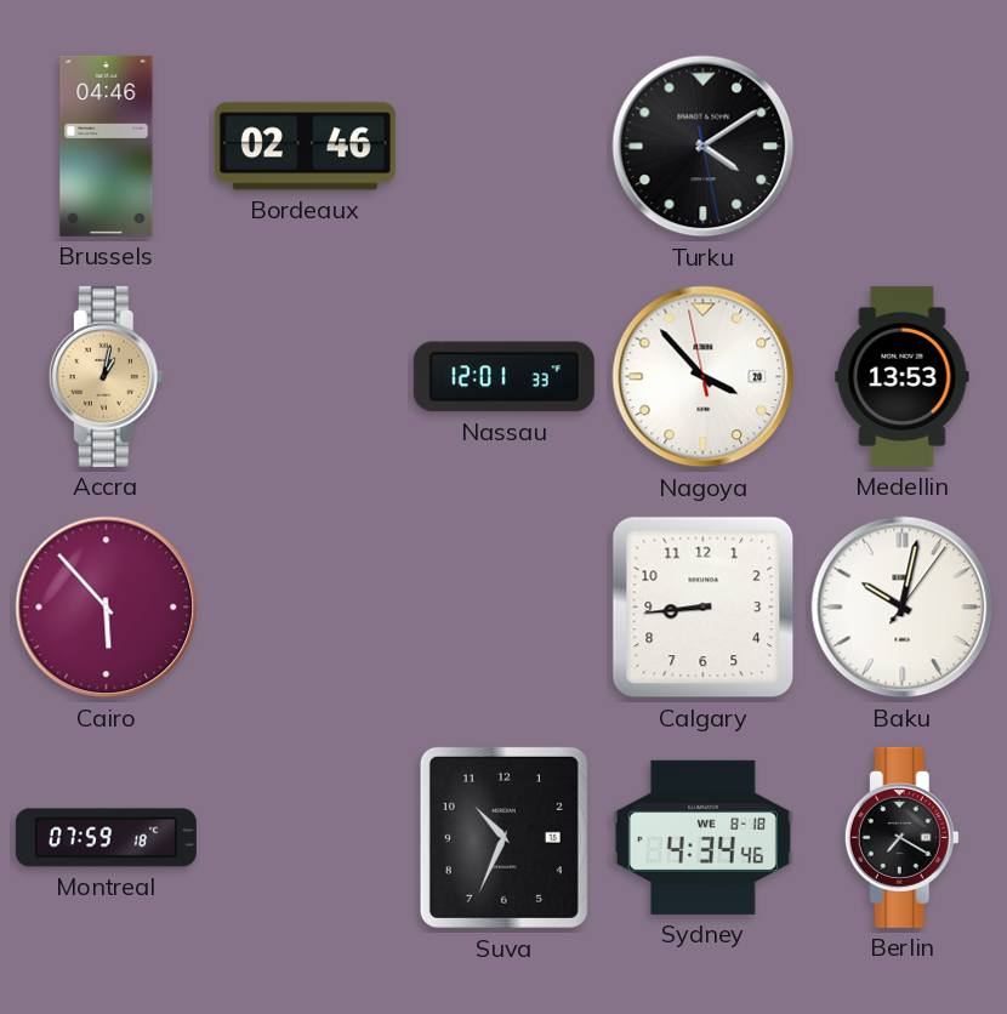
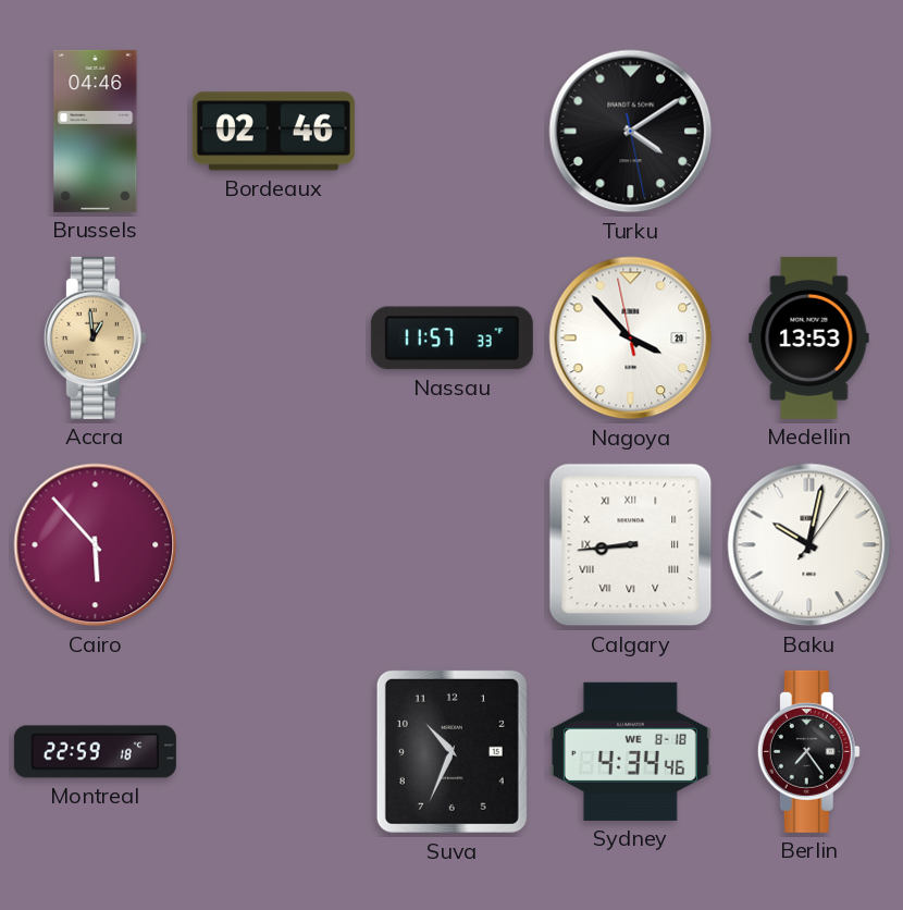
Accra: 1:02 -> 12:59
Nassau: 12:01 -> 11:57
Calgary numerals: Arabic -> Roman
Montreal: 07:59 -> 22:59
Berlin: 7:20 -> 7:24
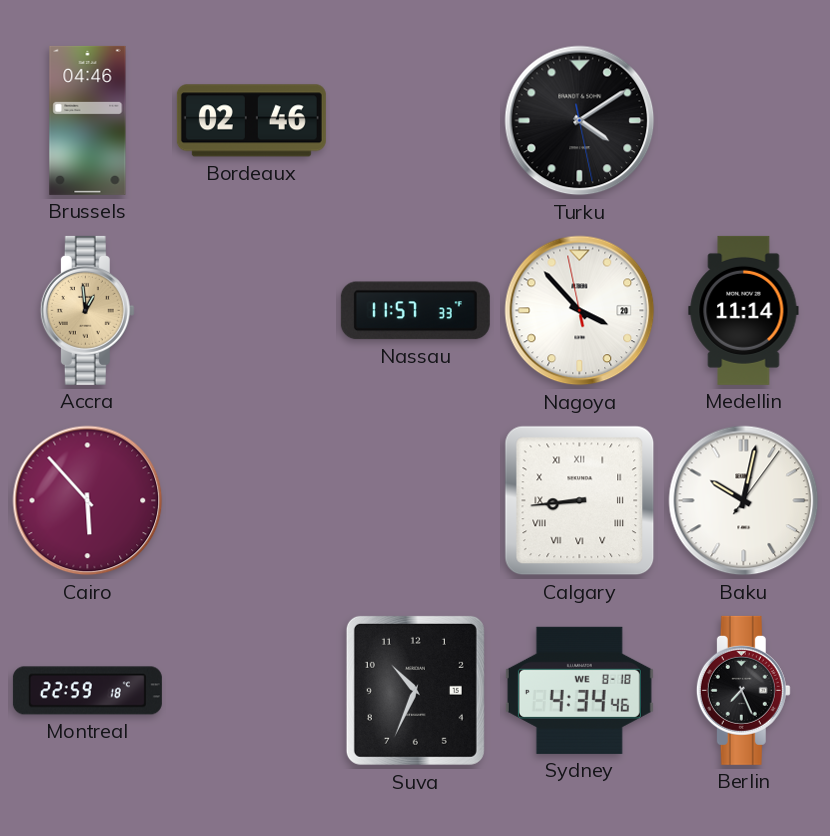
Medellin: 13:53 -> 11:14
Berlin: 7:24 -> 7:26
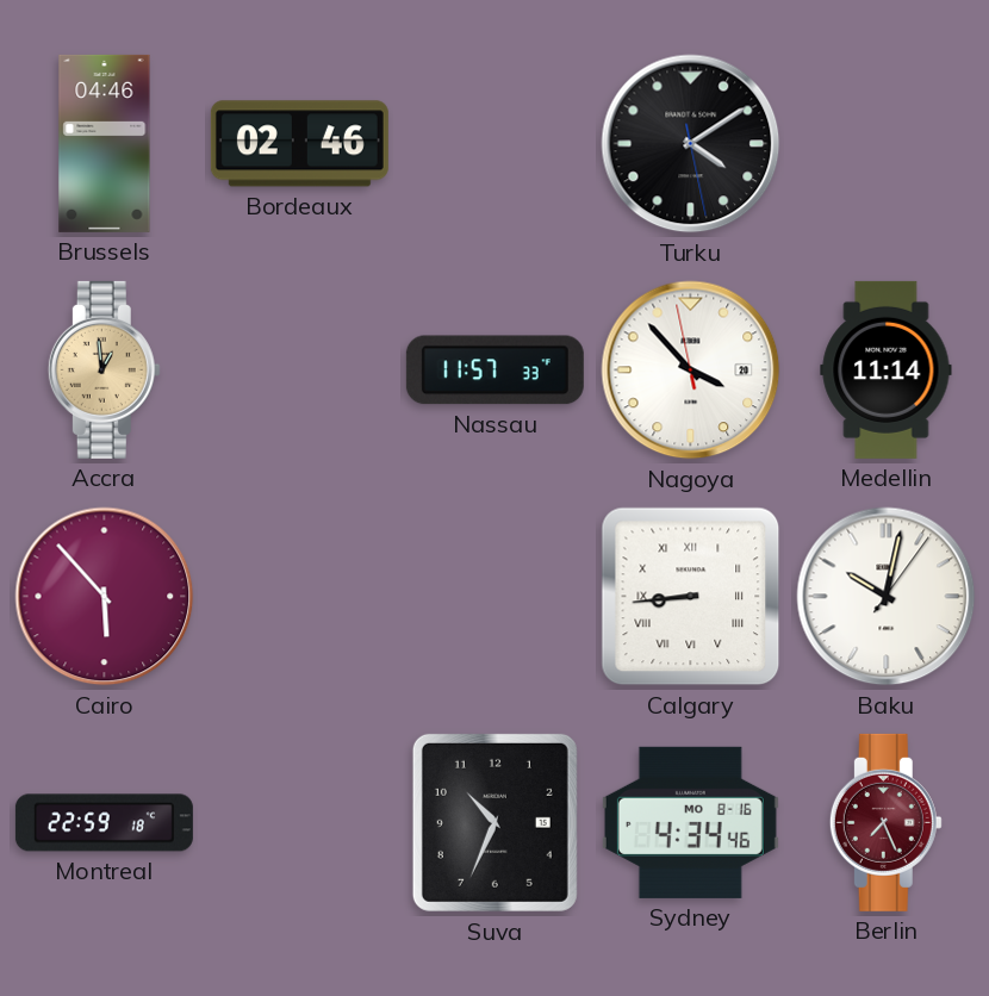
Sydney date: WE 8-18 -> MO 8-16
Berlin dial: black -> burgundy
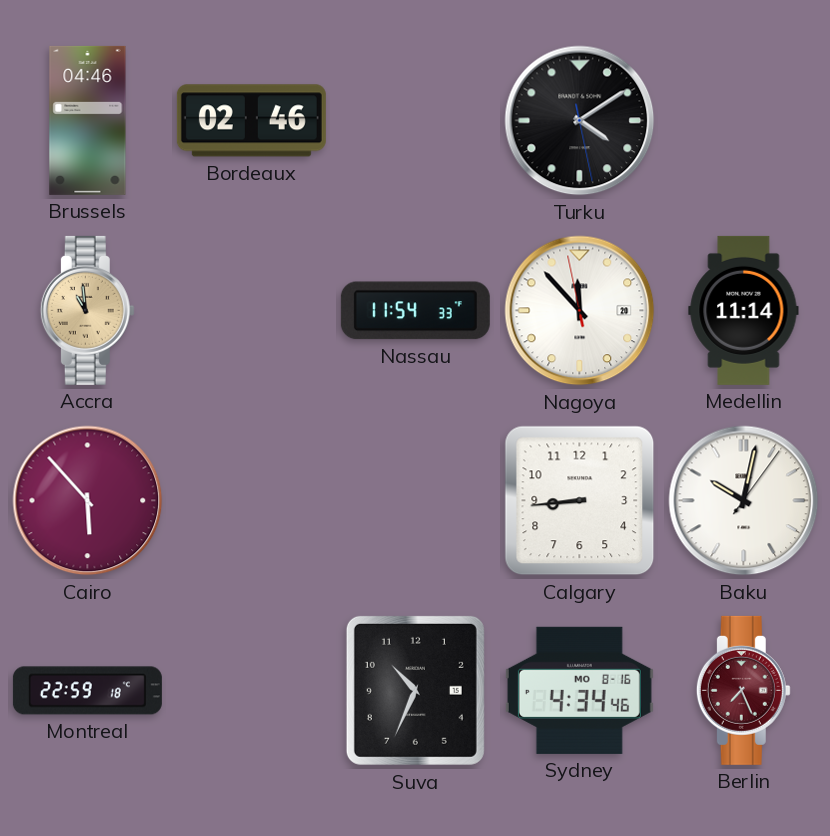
Accra: 12:59 -> 10:59
Nassau: 11:57 -> 11:54
Nagoya: 3:52 -> 11:52
Calgary numerals: Roman -> Arabic
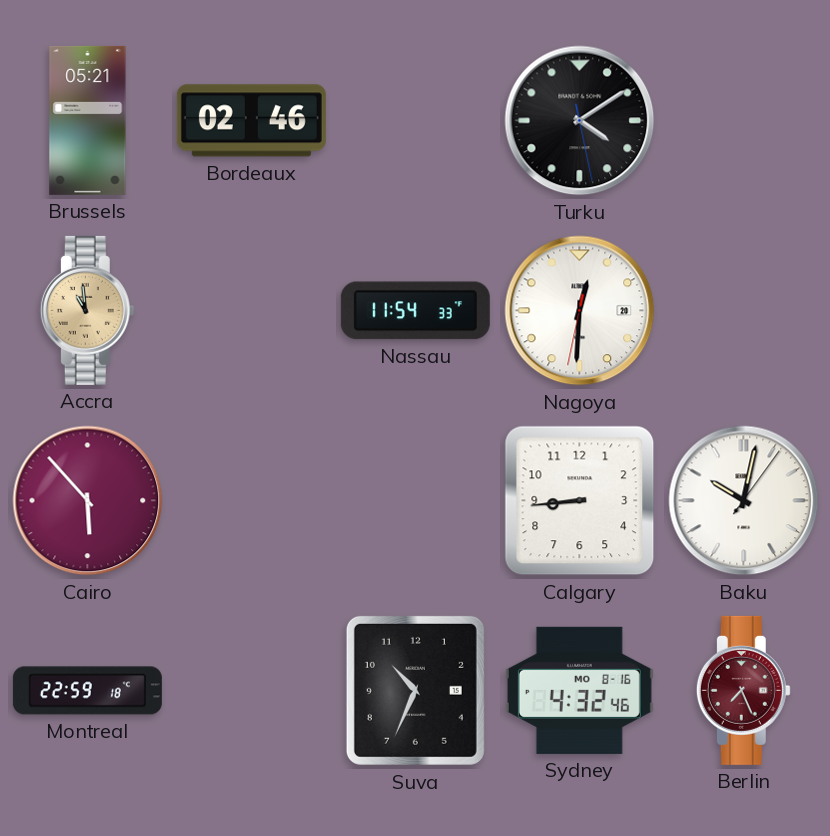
Brussels: 04:46 -> 05:21
Nagoya: 11:52 -> 12:30
Medellin: 11:14 -> none
Sydney: 4:34 -> 4:32
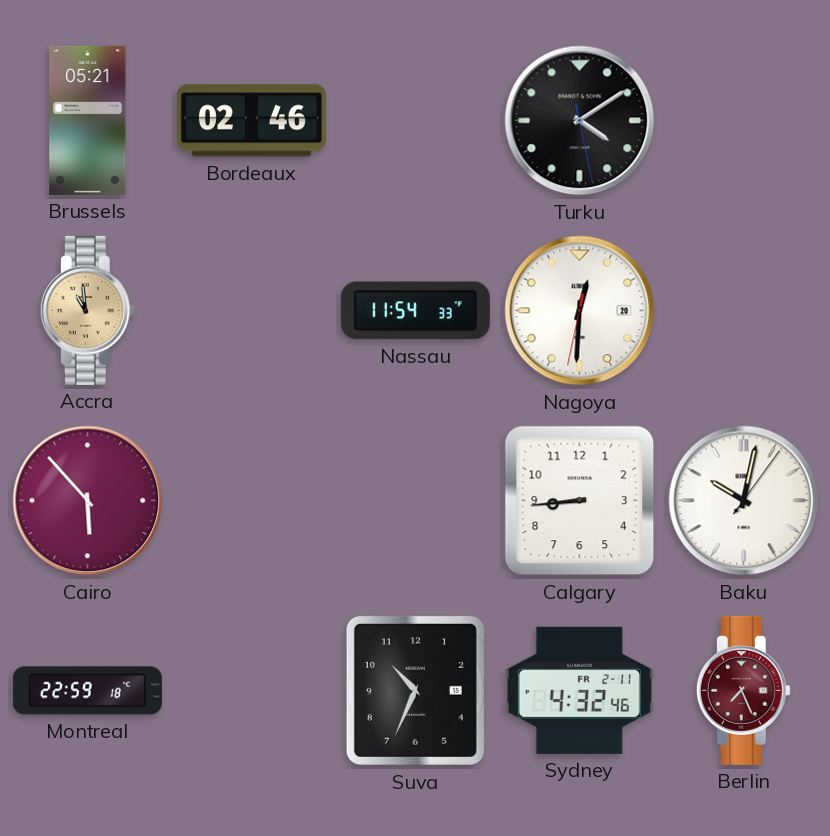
Sydney date: MO 8-16 -> FR 2-11
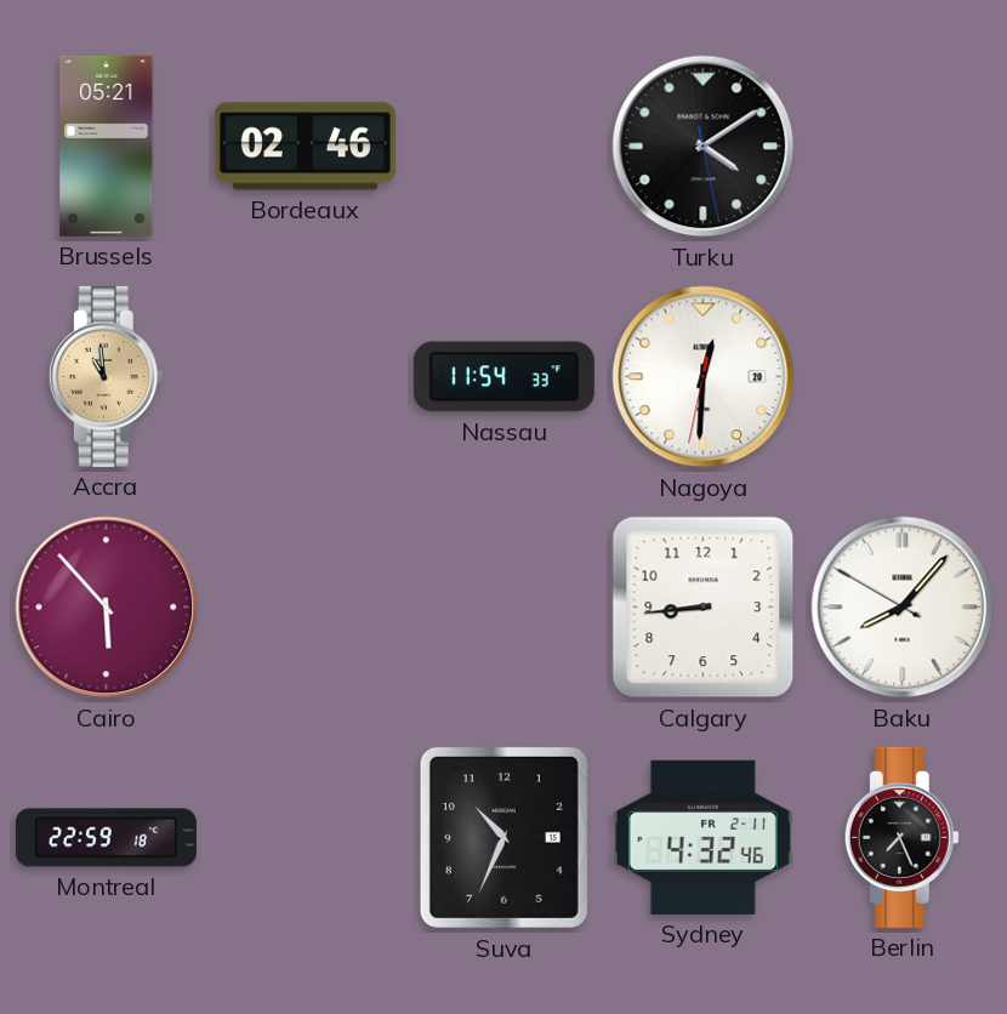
Baku: 10:02 -> 8:06
Berlin dial: burgundy -> black
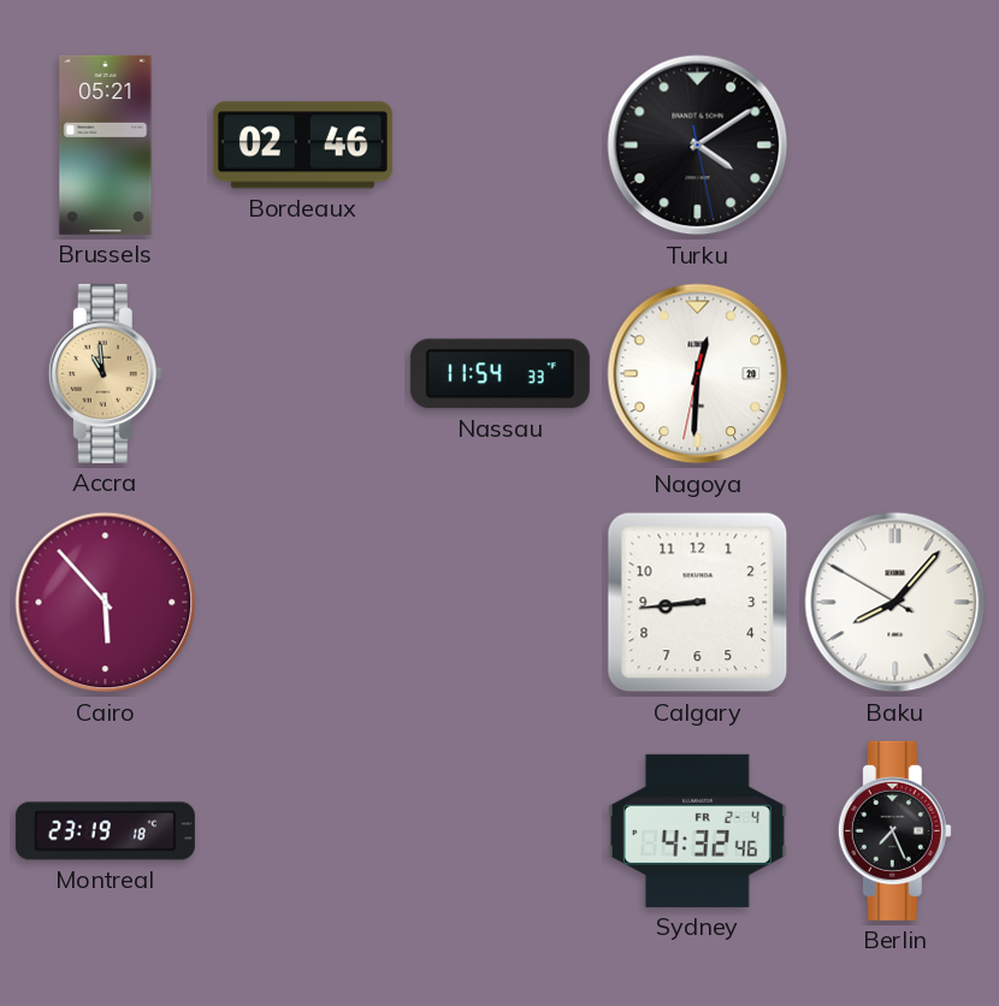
Montreal: 22:59 -> 23:19
Suva: 10:34 -> none
Sydney date: FR 2-11 -> FR 2-4
